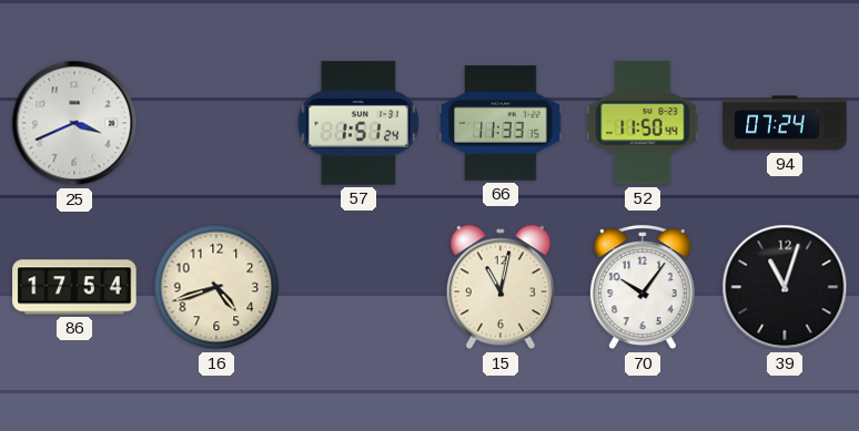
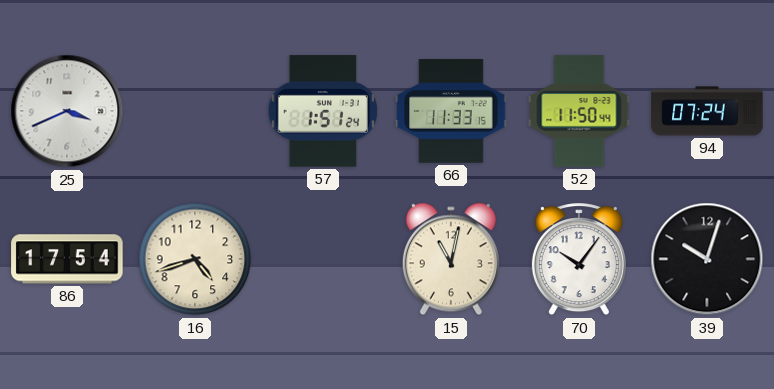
39: 11:03 -> 10:03
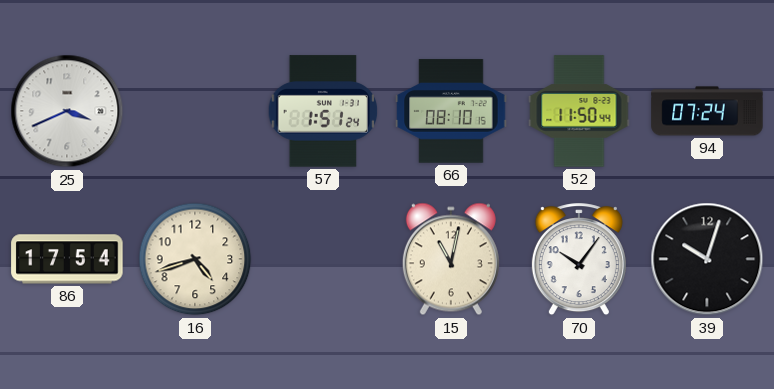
66: 11:33 -> 08:10
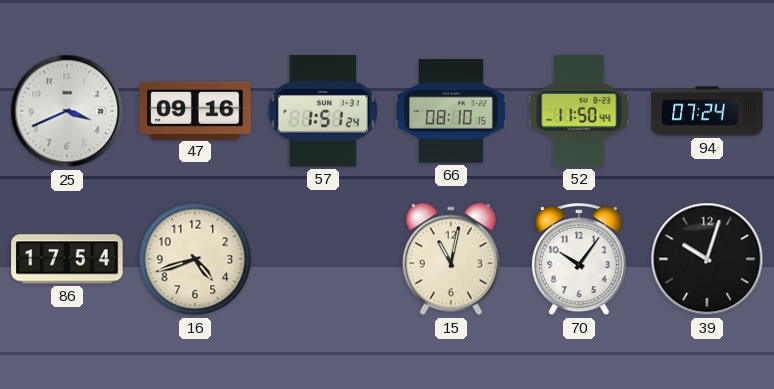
47: none -> 09:16
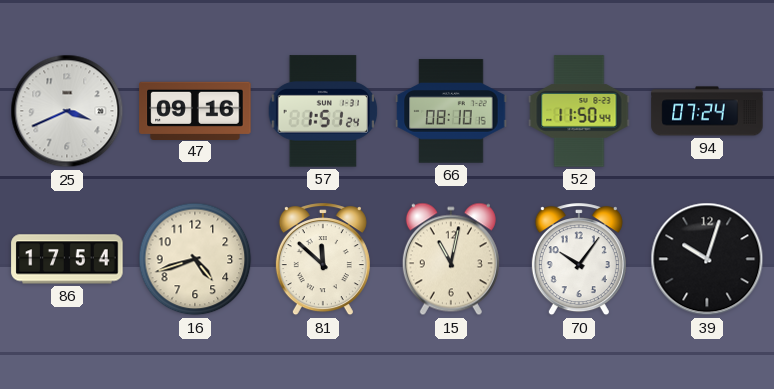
81: none -> 11:52
